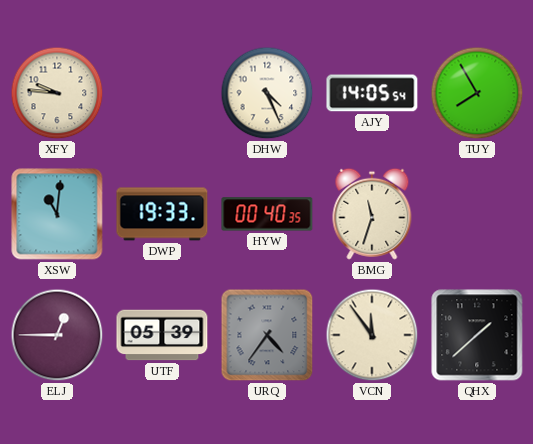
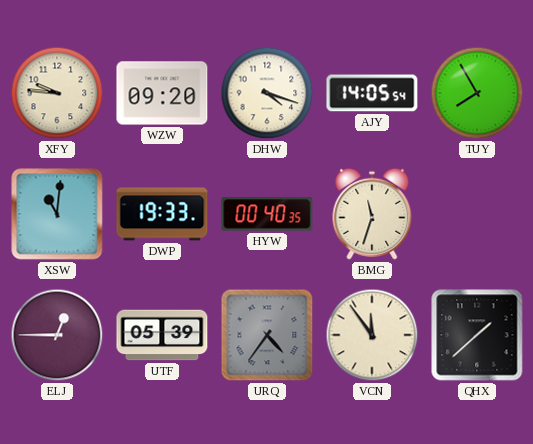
WZW: none -> 09:20
DHW: 4:26 -> 4:18
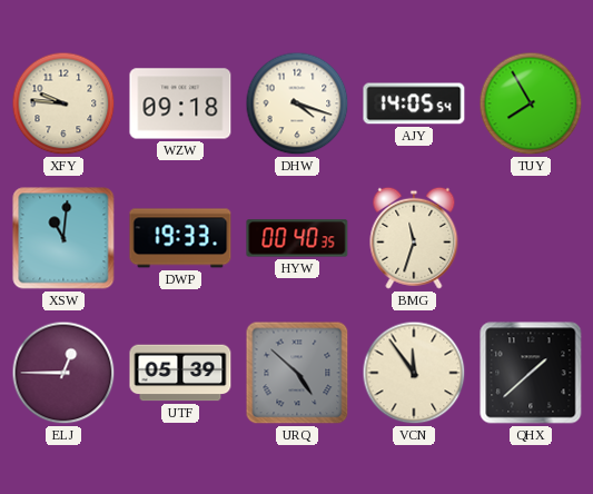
WZW: 09:20 -> 09:18
URQ: 4:36 -> 4:52
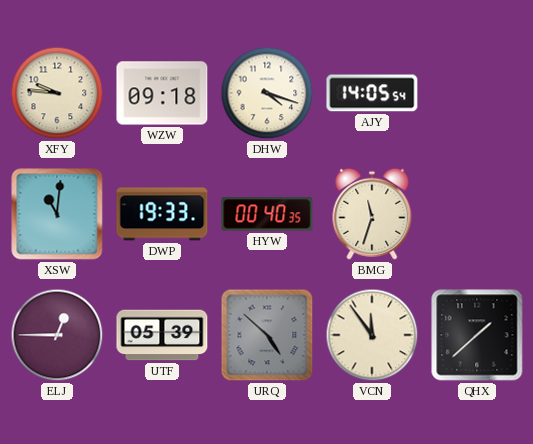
TUY: 7:55 -> none
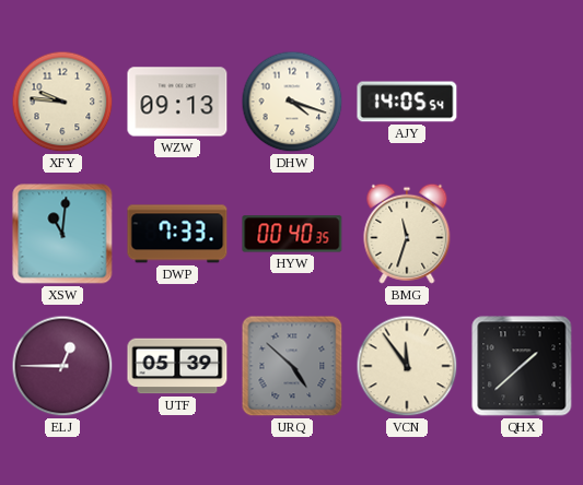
WZW: 09:18 -> 09:13
DWP: 19:33 -> 7:33
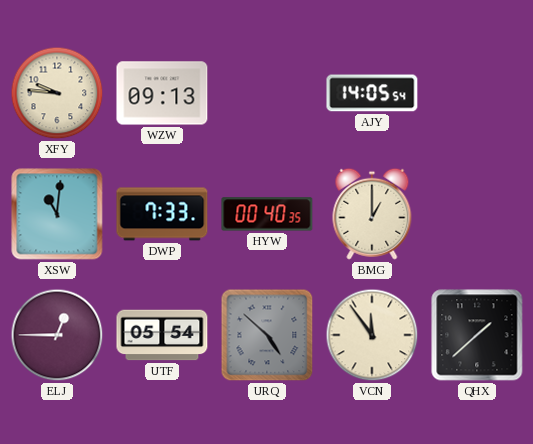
DHW: 4:18 -> none
BMG: 11:33 -> 1:00
UTF: 05:39 -> 05:54
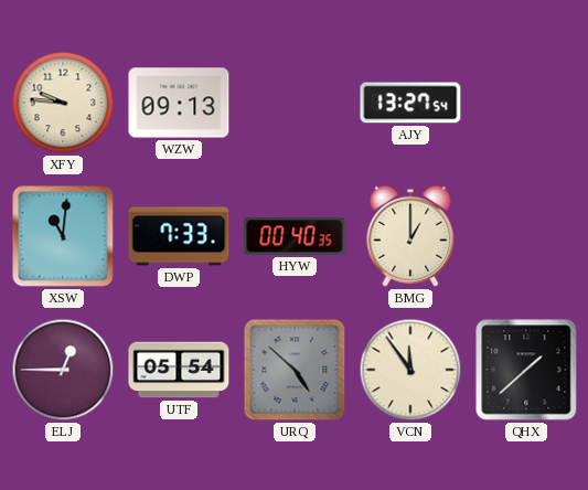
AJY: 14:05 -> 13:27
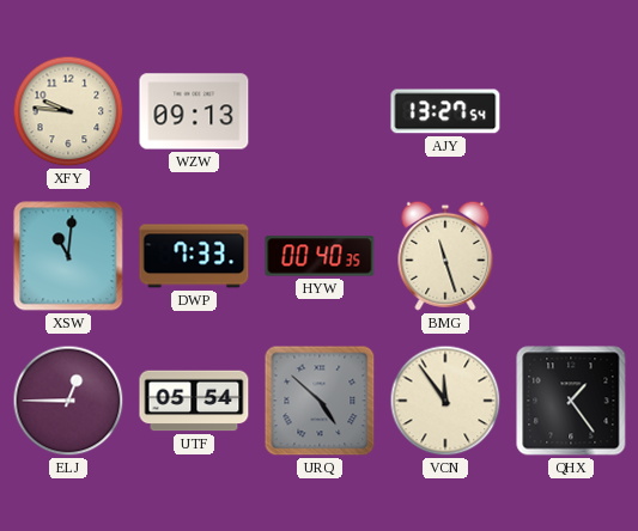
BMG: 1:00 -> 11:27
QHX: 1:38 -> 1:24
